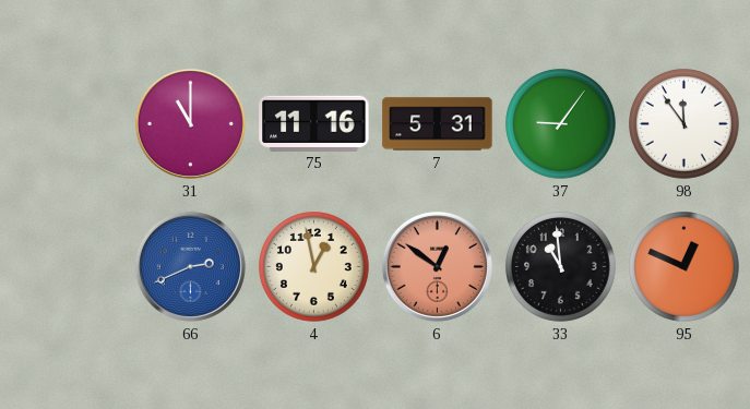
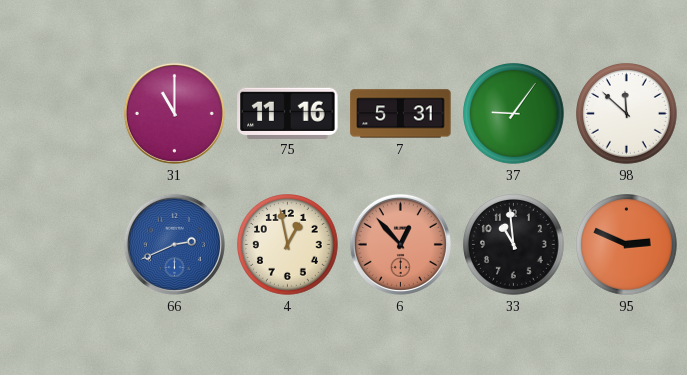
98: 11:54 -> 11:52
6: 12:51 -> 12:53
95: 12:49 -> 2:49
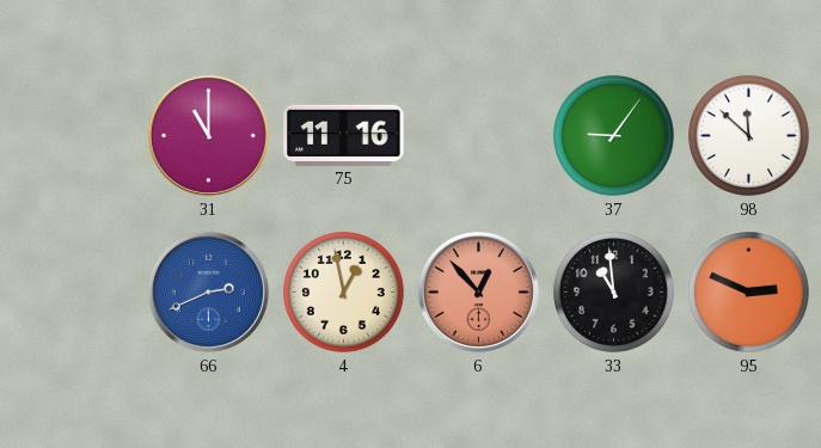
7: 5:31 -> none
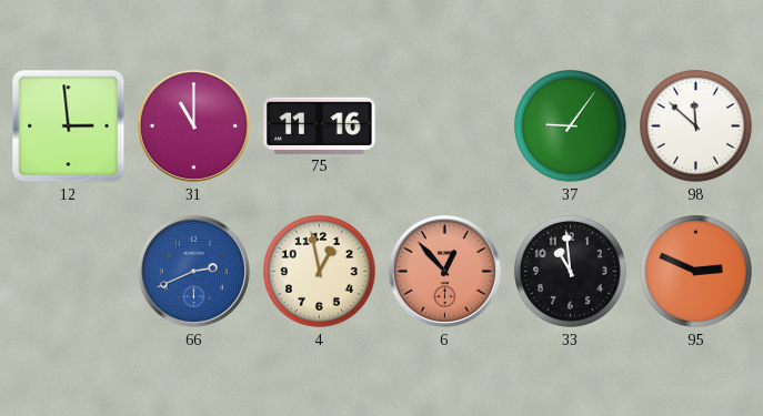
12: none -> 2:59
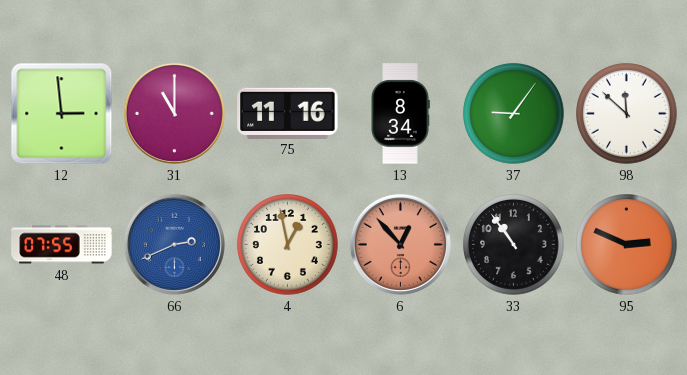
13: none -> 8:34
48: none -> 07:55
33: 10:59 -> 10:54
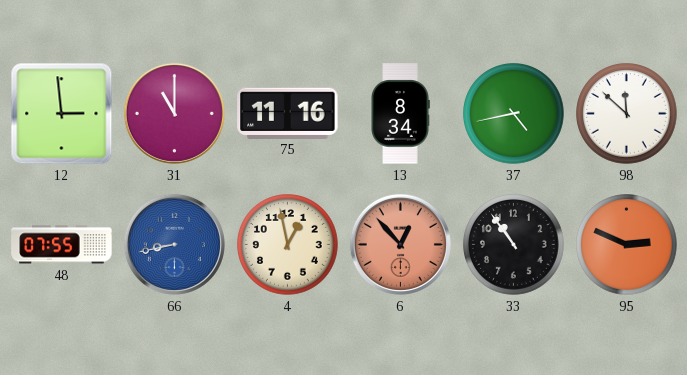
37: 9:06 -> 4:43
66: 2:41 -> 8:43
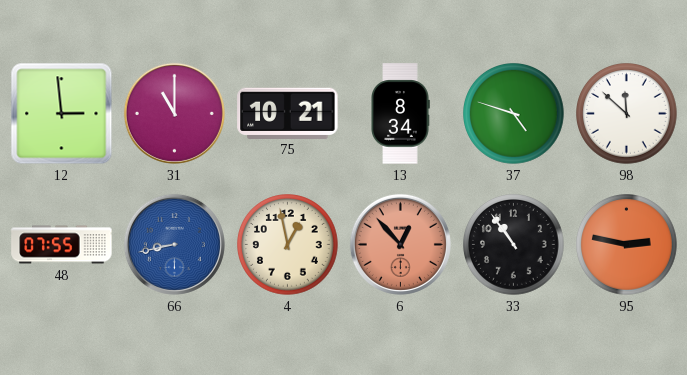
75: 11:16 -> 10:21
37: 4:43 -> 4:48
95: 2:49 -> 2:47
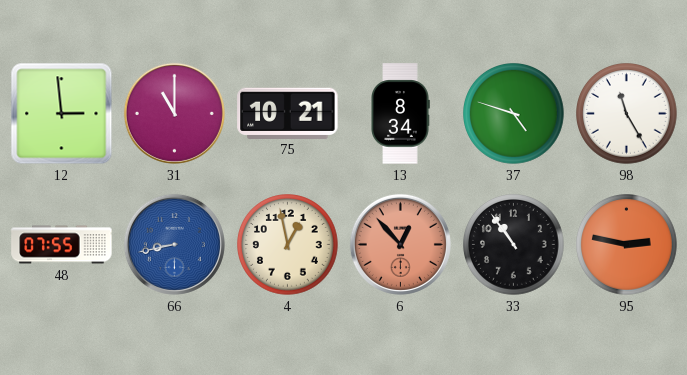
98: 11:52 -> 11:25
